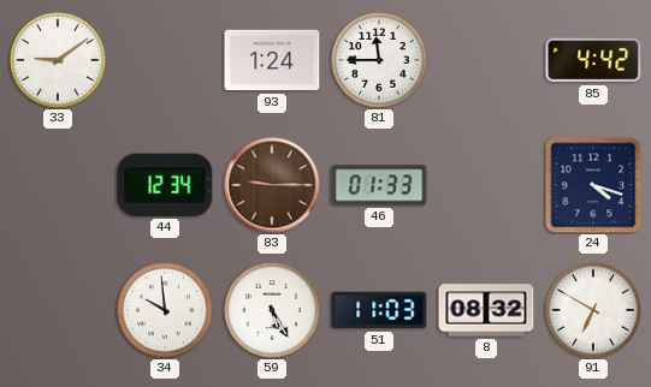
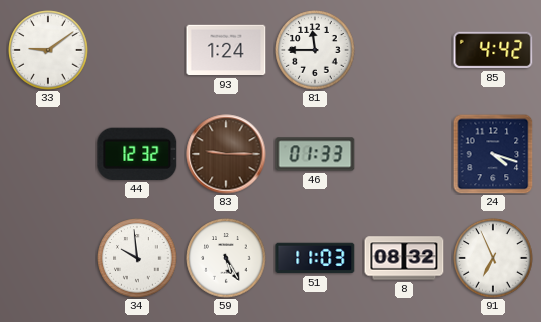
44: 12:34 -> 12:32
91: 6:50 -> 6:56
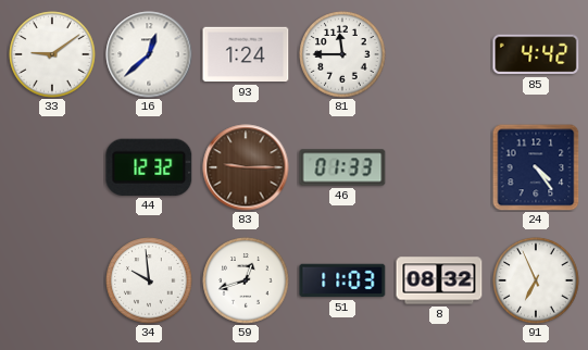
16: none -> 12:38
24: 4:18 -> 4:24
59: 5:25 -> 12:42
